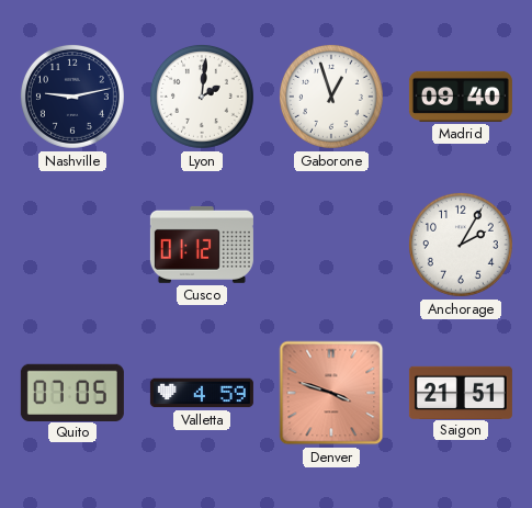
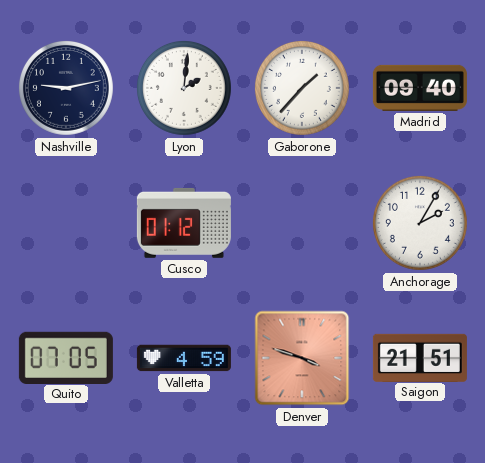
Gaborone: 12:57 -> 1:37
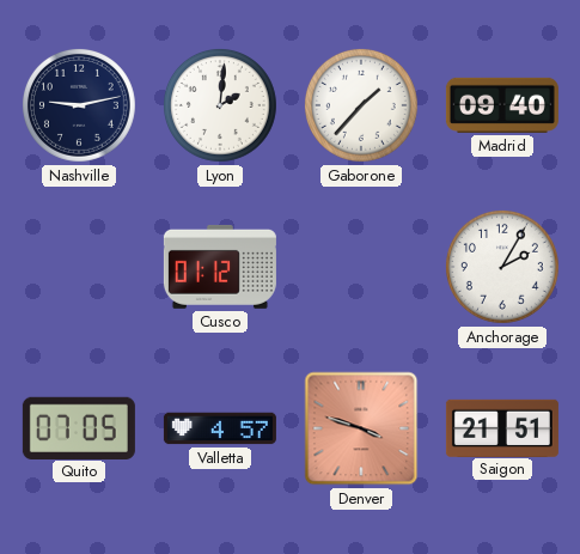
Valletta: 4:59 -> 4:57
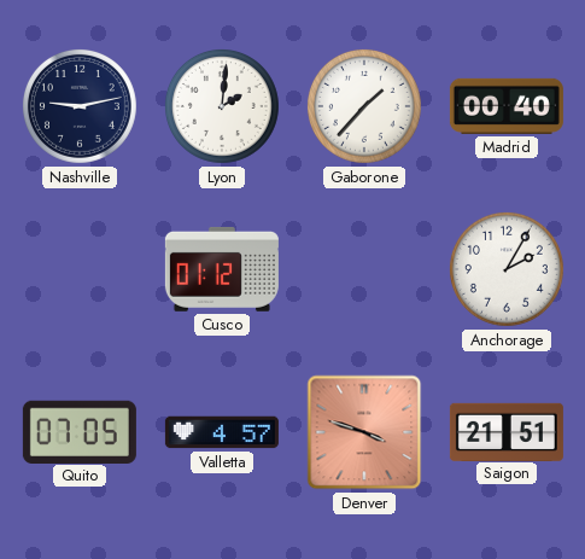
Madrid: 09:40 -> 00:40
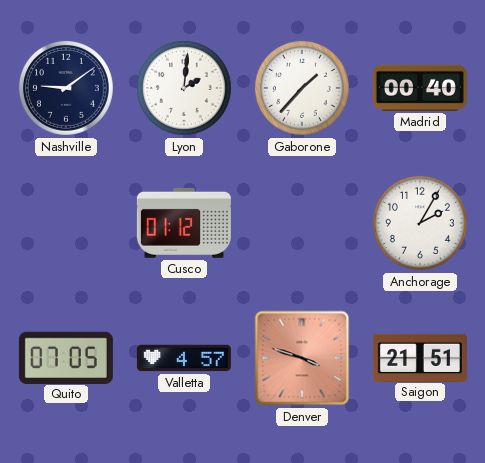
Nashville: 9:13 -> 9:09
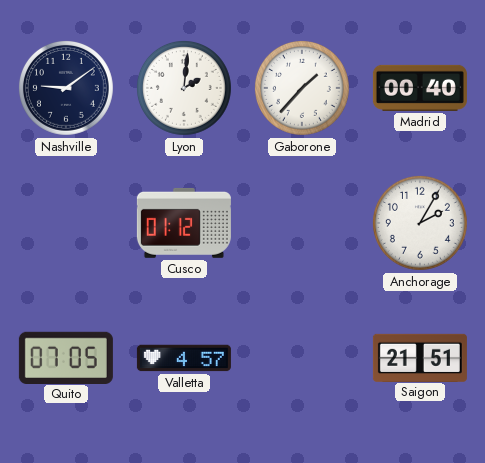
Denver: 3:48 -> none
